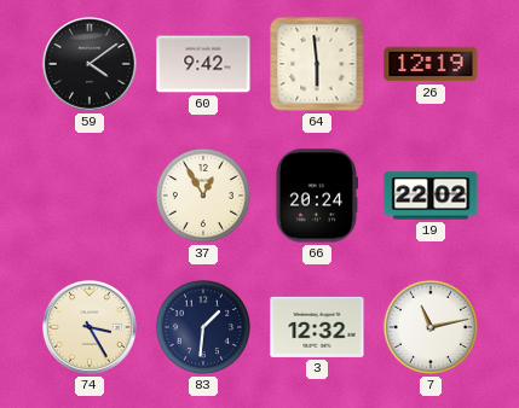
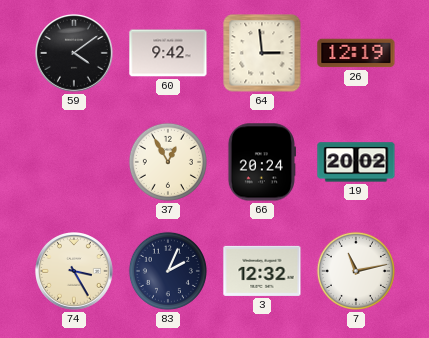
64: 5:59 -> 2:59
19: 22:02 -> 20:02
83: 1:31 -> 2:04
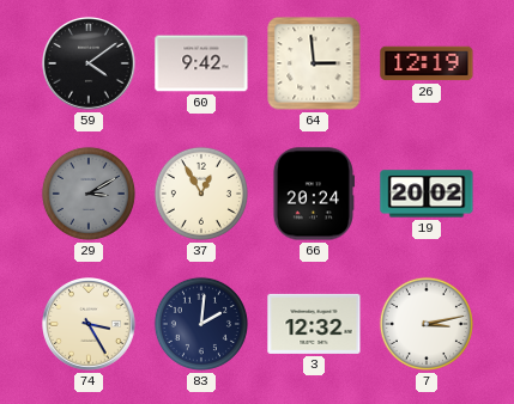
29: none -> 3:10
83: 2:04 -> 2:01
7: 11:13 -> 3:13
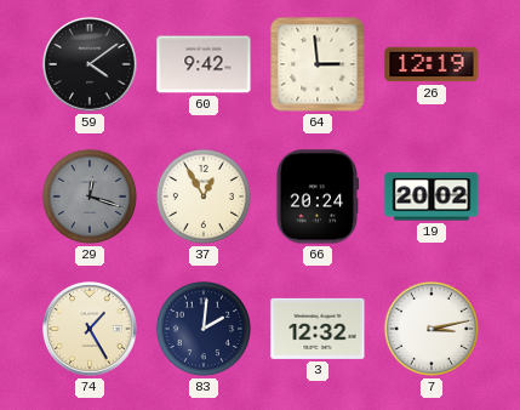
29: 3:10 -> 12:18
74: 3:25 -> 1:25
